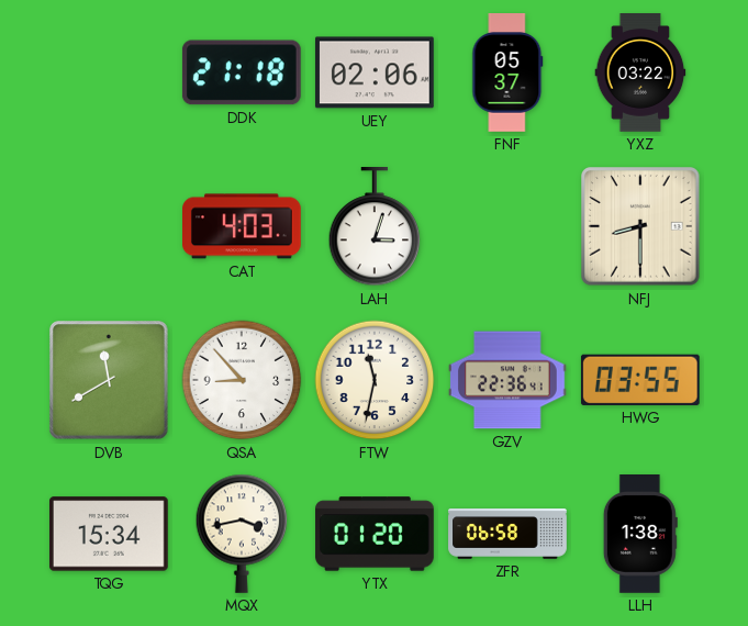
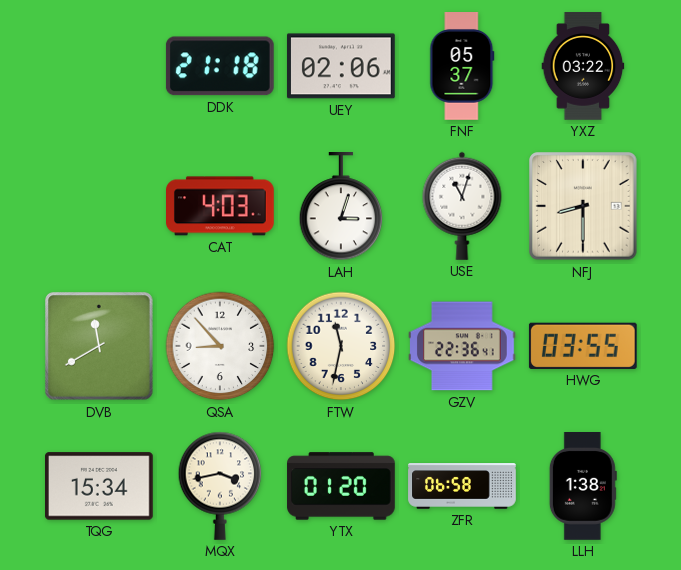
USE: none -> 11:03
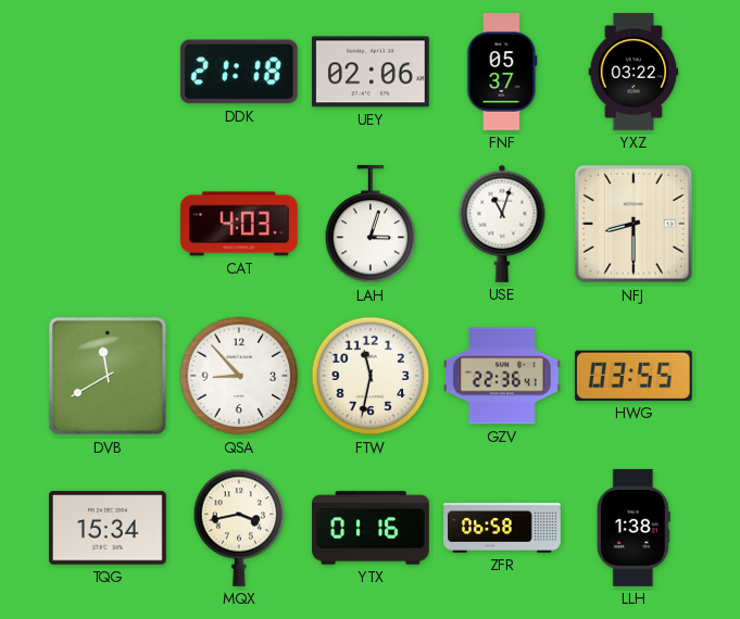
YTX: 01:20 -> 01:16
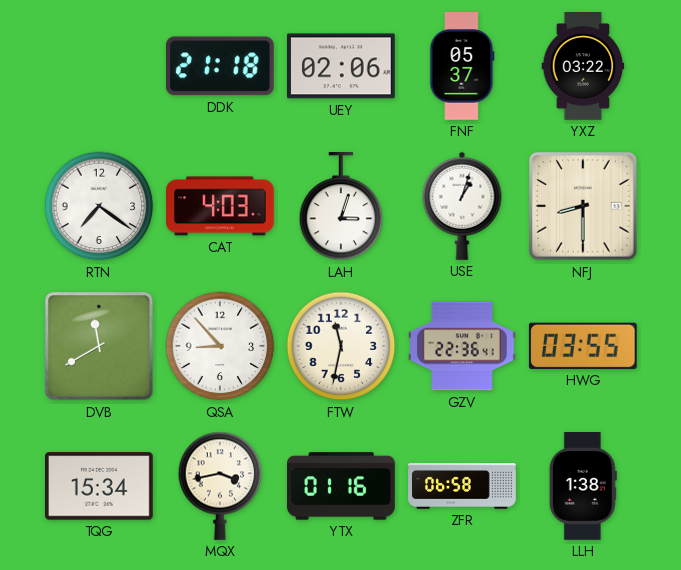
RTN: none -> 7:21
USE: 11:03 -> 1:03
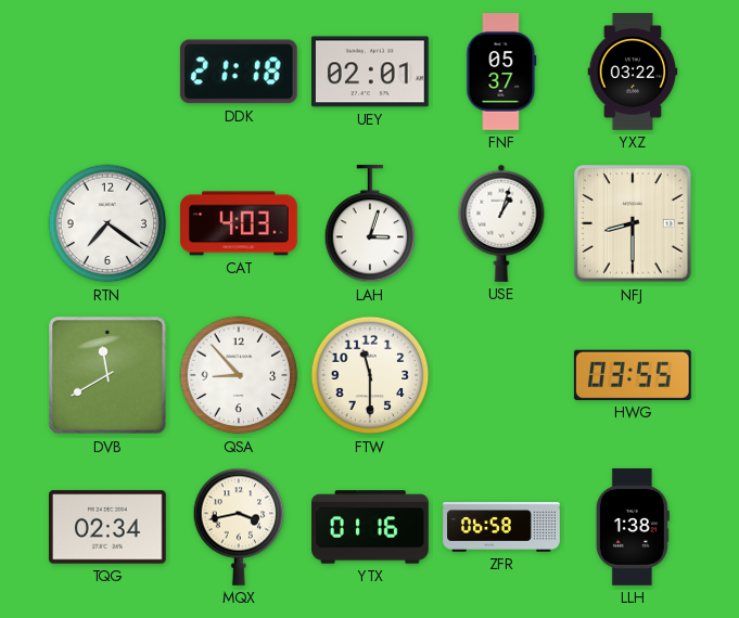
UEY: 02:06 -> 02:01
FTW: 11:32 -> 11:30
GZV: 22:36 -> none
TQG: 15:34 -> 02:34
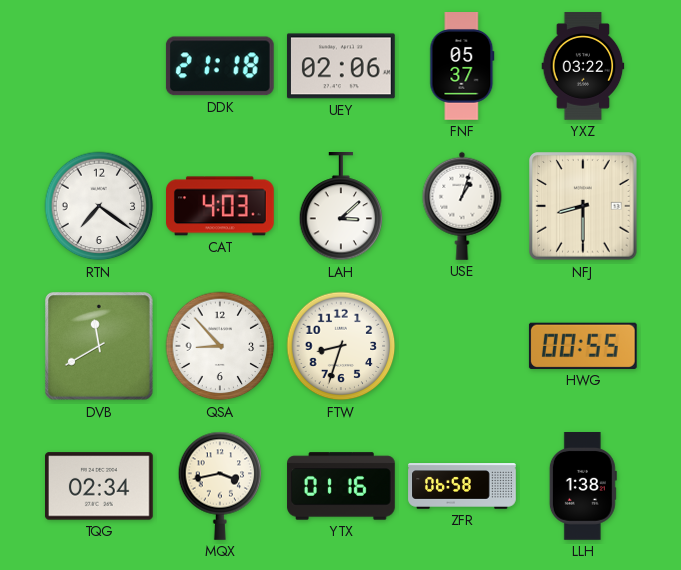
UEY: 02:01 -> 02:06
LAH: 3:03 -> 3:08
FTW: 11:30 -> 8:33
HWG: 03:55 -> 00:55
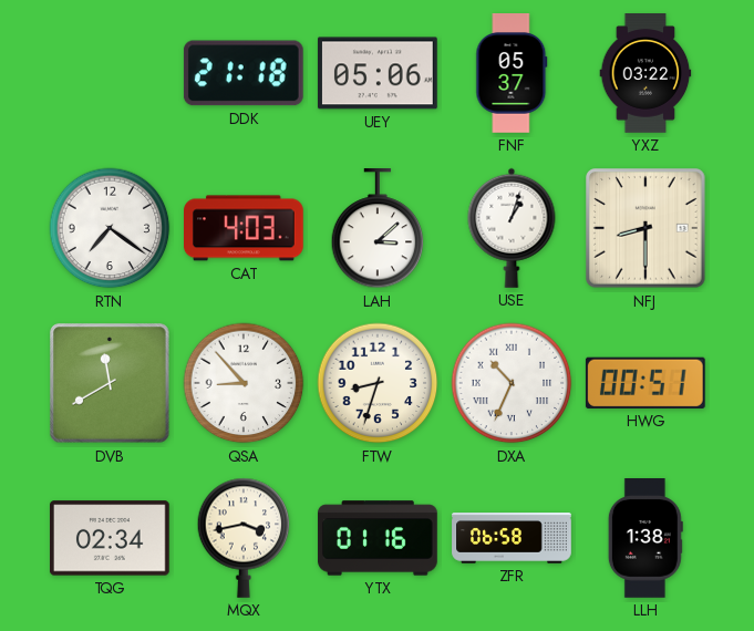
UEY: 02:06 -> 05:06
DXA: none -> 10:34
HWG: 00:55 -> 00:51
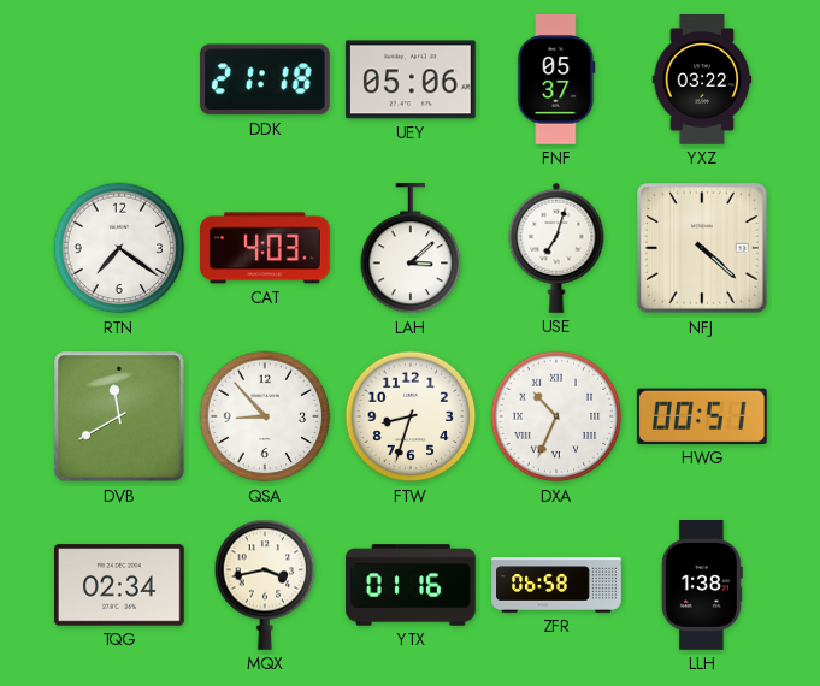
USE: 1:03 -> 7:03
NFJ: 8:30 -> 4:22
